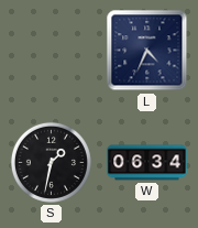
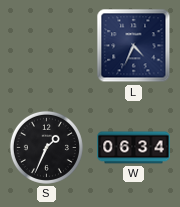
S: 1:32 -> 1:34
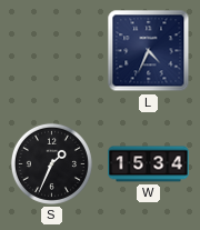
W: 06:34 -> 15:34
